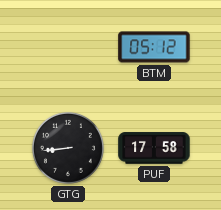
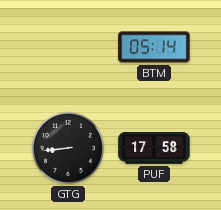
BTM: 05:12 -> 05:14
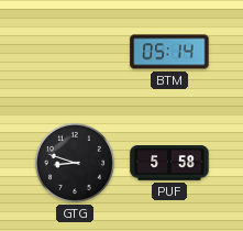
GTG: 8:44 -> 8:48
PUF: 17:58 -> 5:58
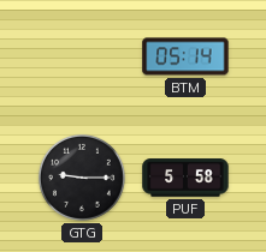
GTG: 8:48 -> 9:15
